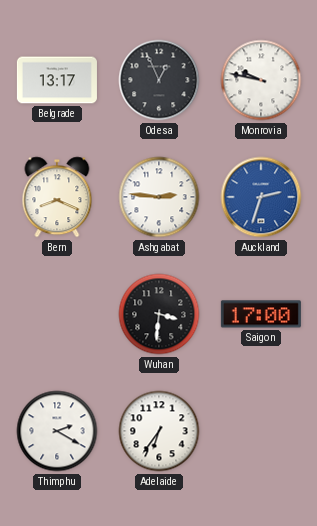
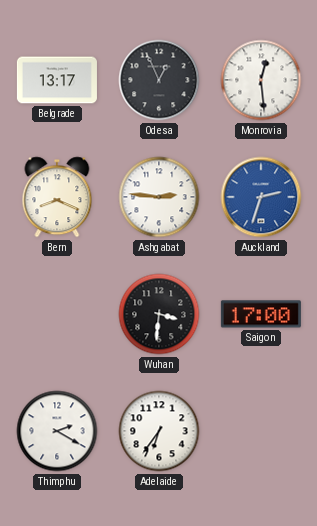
Monrovia: 9:47 -> 12:29
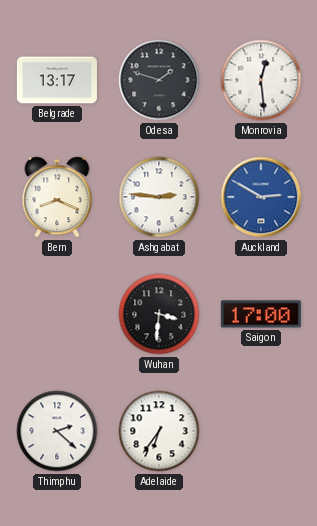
Odesa: 12:56 -> 1:48
Auckland: 2:33 -> 2:50
Thimphu: 2:20 -> 2:22
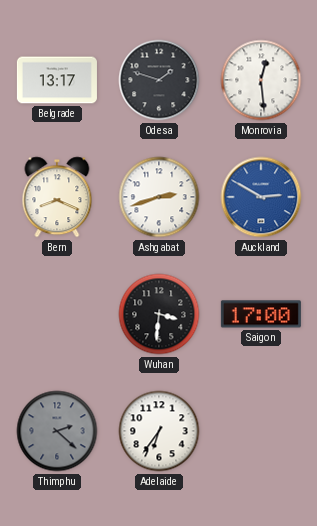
Ashgabat: 2:46 -> 2:42
Thimphu dial: white -> grey
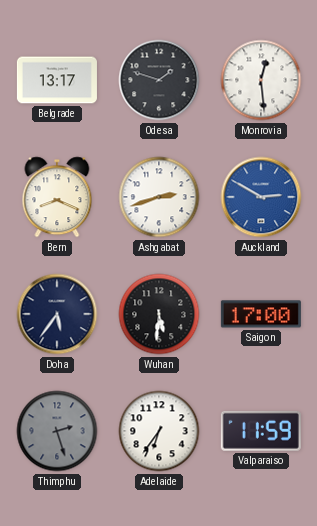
Doha: none -> 5:36
Wuhan: 3:31 -> 5:31
Thimphu: 2:22 -> 2:27
Valparaiso: none -> 11:59
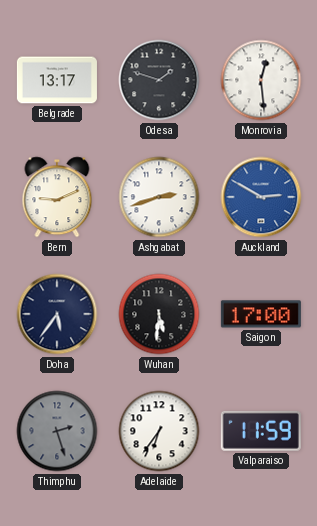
Bern: 8:19 -> 9:11
